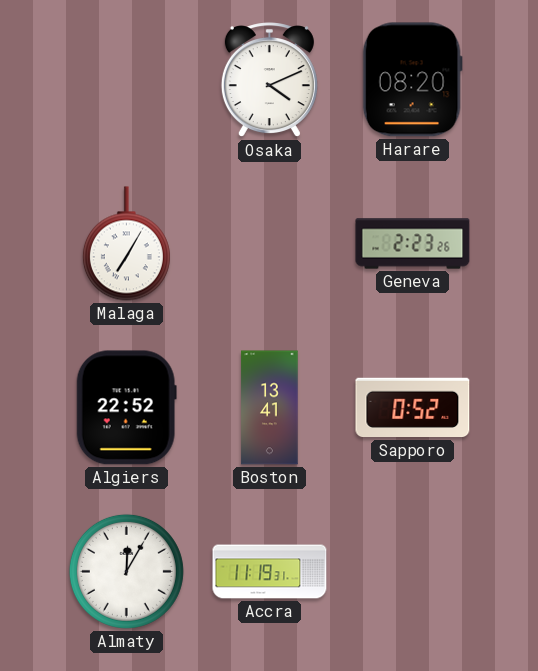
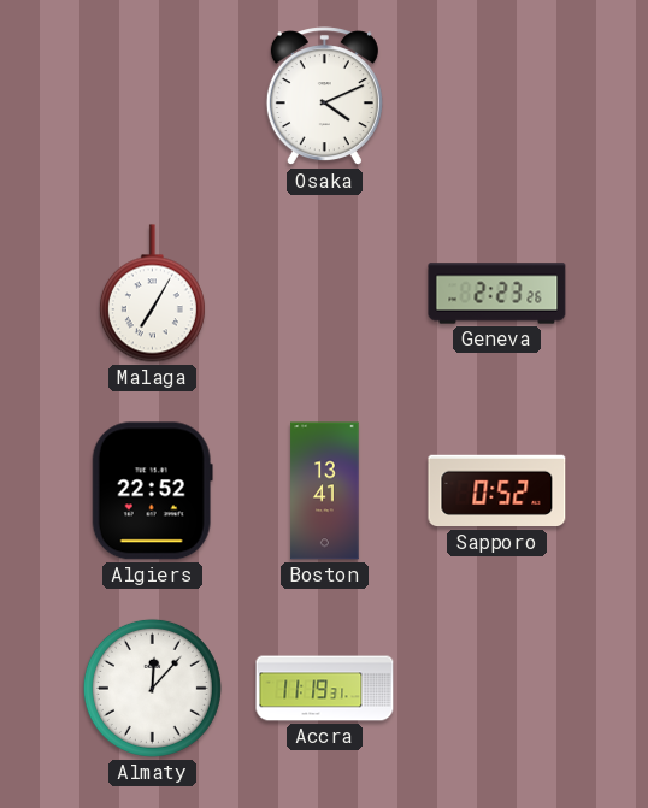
Harare: 08:20 -> none
Almaty: 12:05 -> 12:07
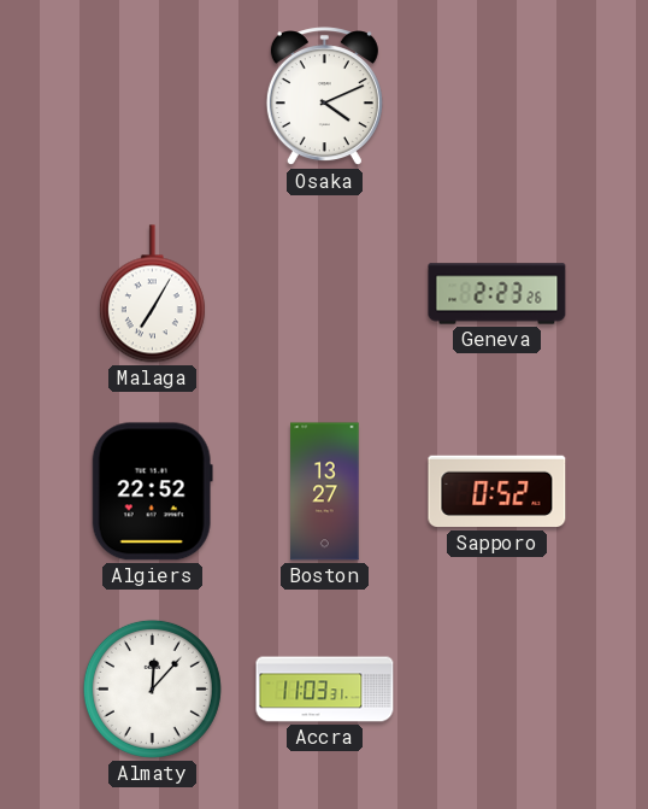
Boston: 13:41 -> 13:27
Accra: 11:19 -> 11:03
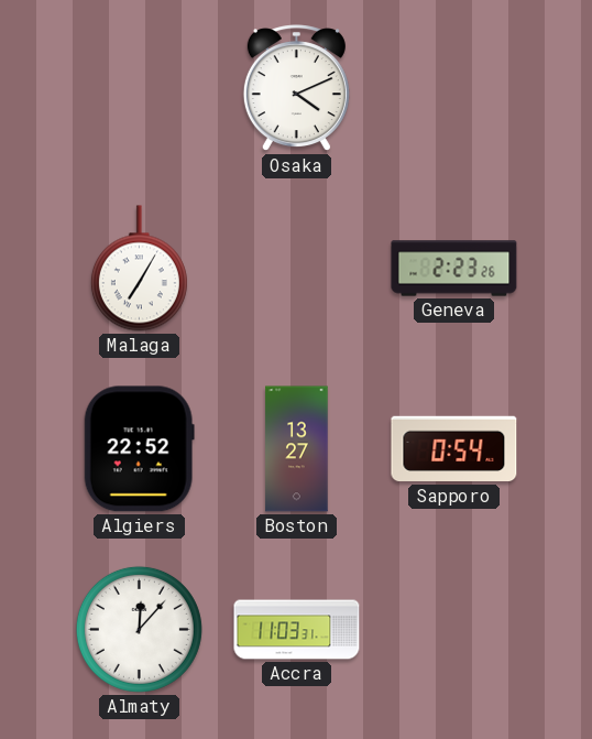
Sapporo: 0:52 -> 0:54
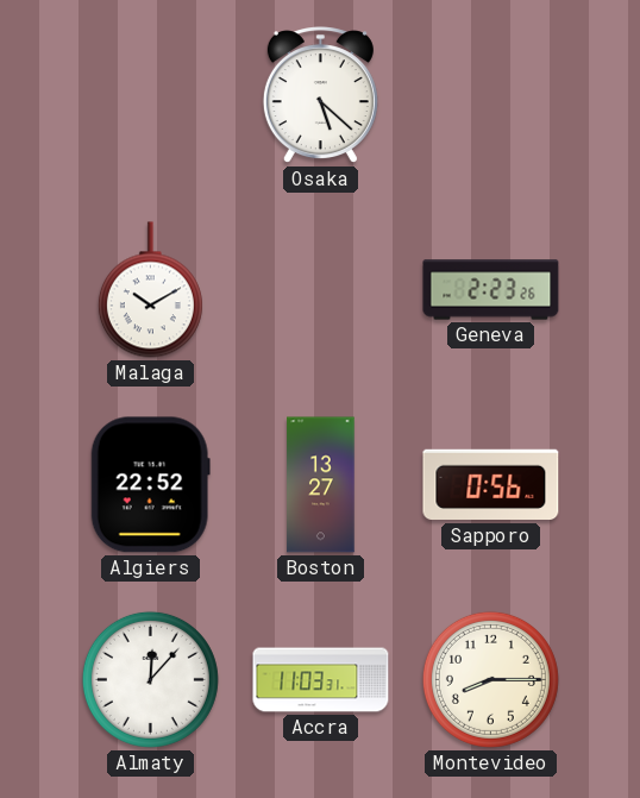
Osaka: 4:11 -> 5:22
Malaga: 7:05 -> 10:10
Sapporo: 0:54 -> 0:56
Montevideo: none -> 8:15
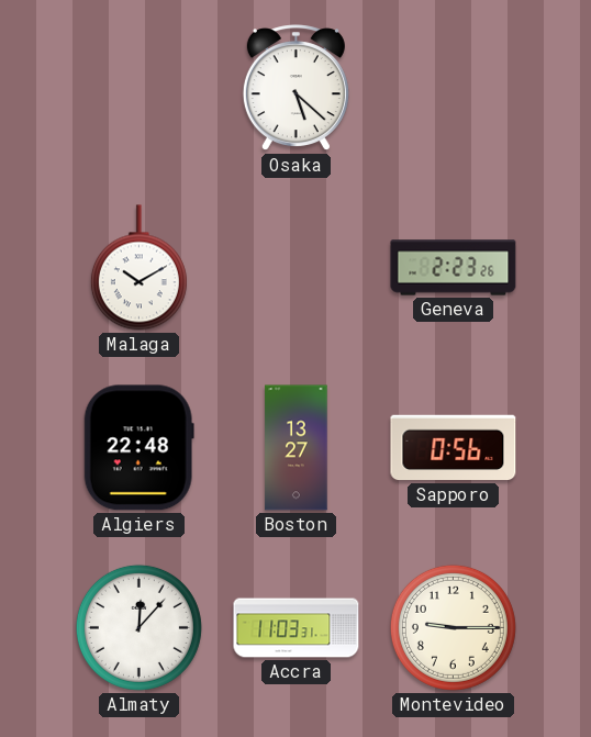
Algiers: 22:52 -> 22:48
Montevideo: 8:15 -> 9:15
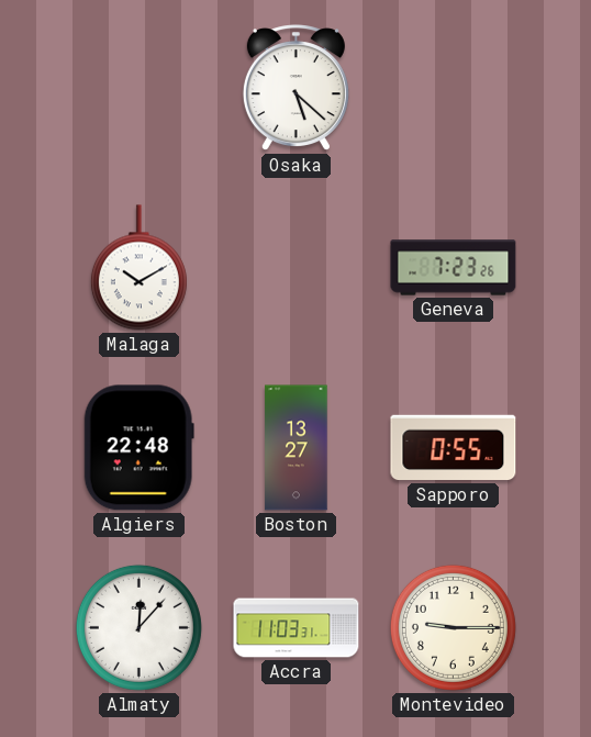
Geneva: 2:23 -> 7:23
Sapporo: 0:56 -> 0:55
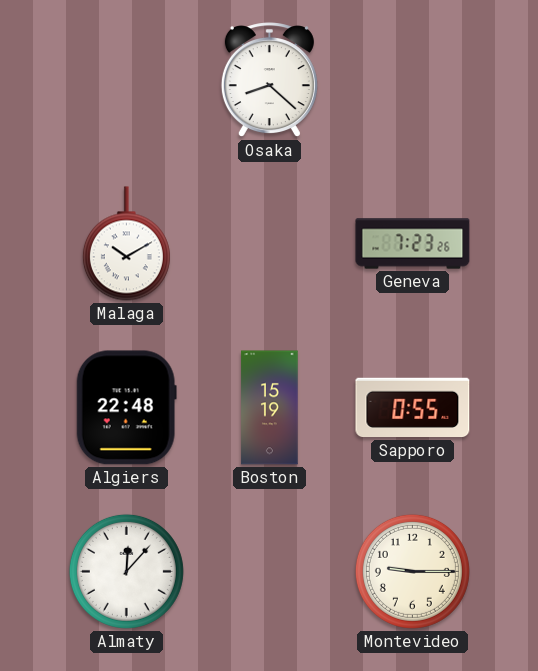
Osaka: 5:22 -> 8:22
Boston: 13:27 -> 15:19
Accra: 11:03 -> none
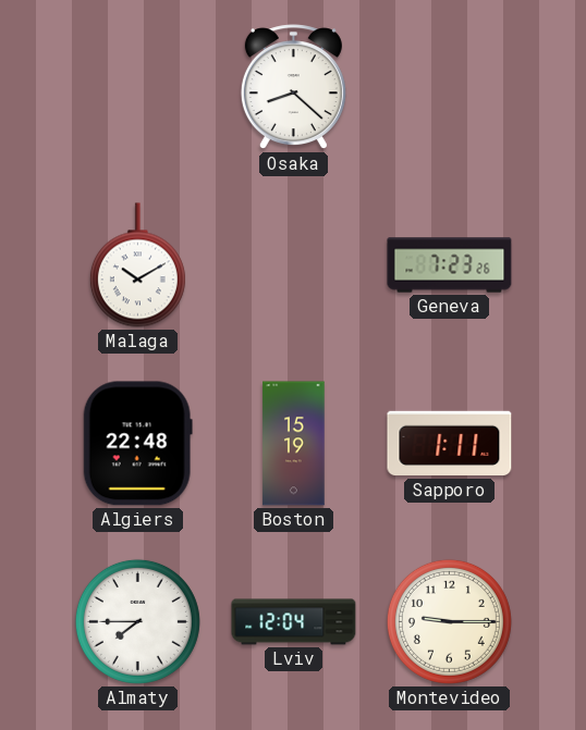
Sapporo: 0:55 -> 1:11
Almaty: 12:07 -> 7:45
Lviv: none -> 12:04
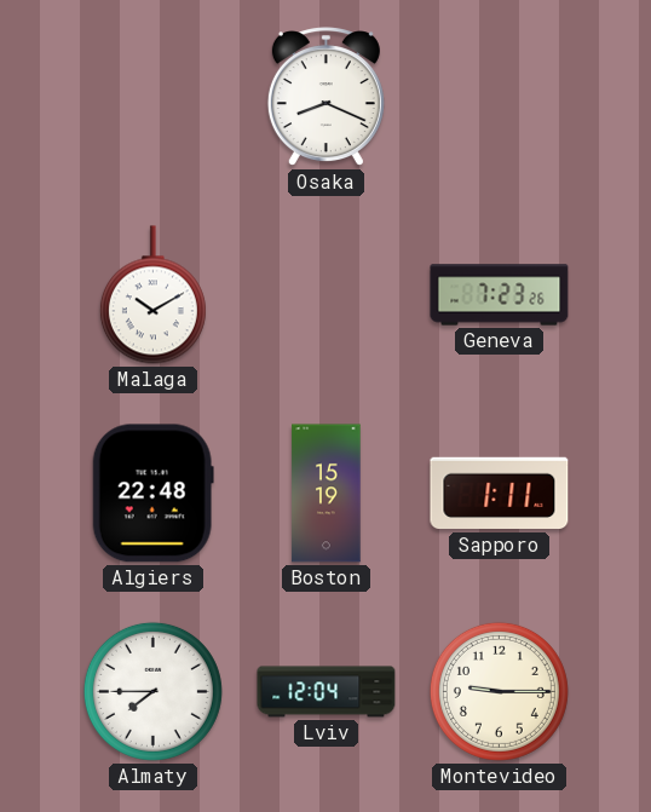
Osaka: 8:22 -> 8:19
